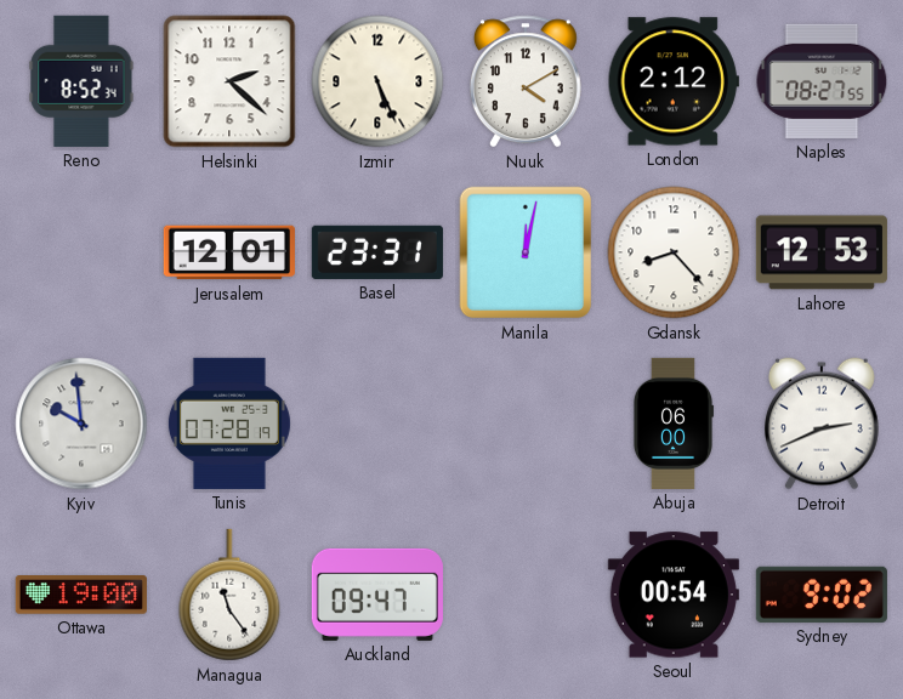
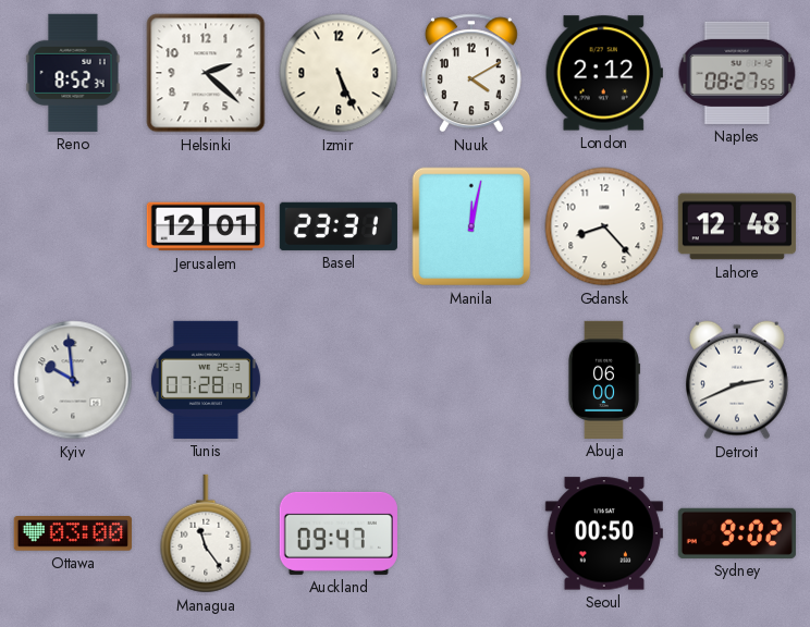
Lahore: 12:53 -> 12:48
Ottawa: 19:00 -> 03:00
Seoul: 00:54 -> 00:50
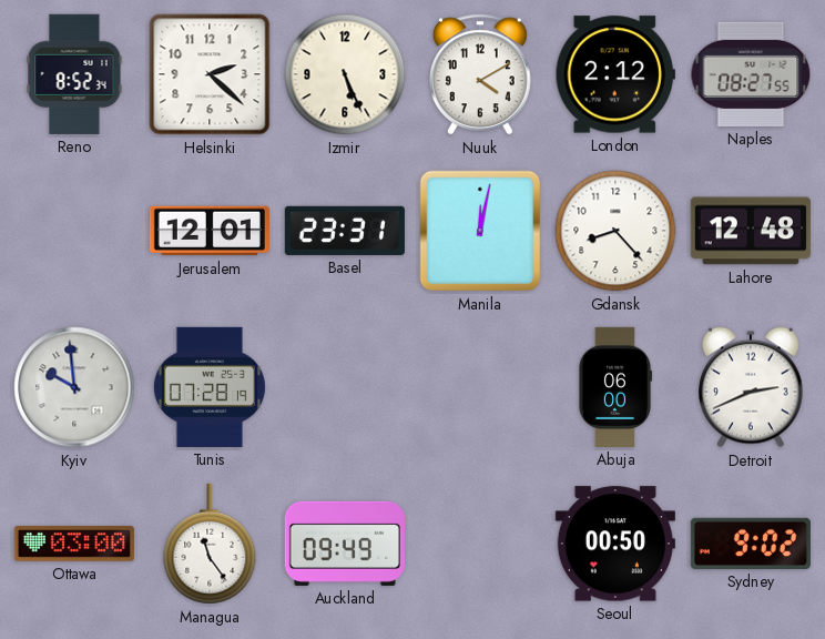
Auckland: 09:47 -> 09:49
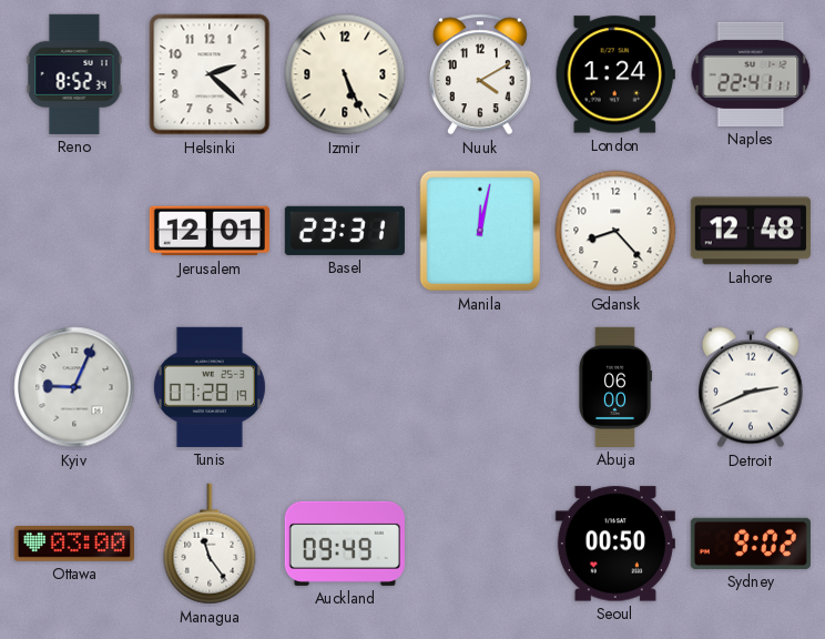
London: 2:12 -> 1:24
Naples: 08:27 -> 22:41
Kyiv: 9:59 -> 9:04
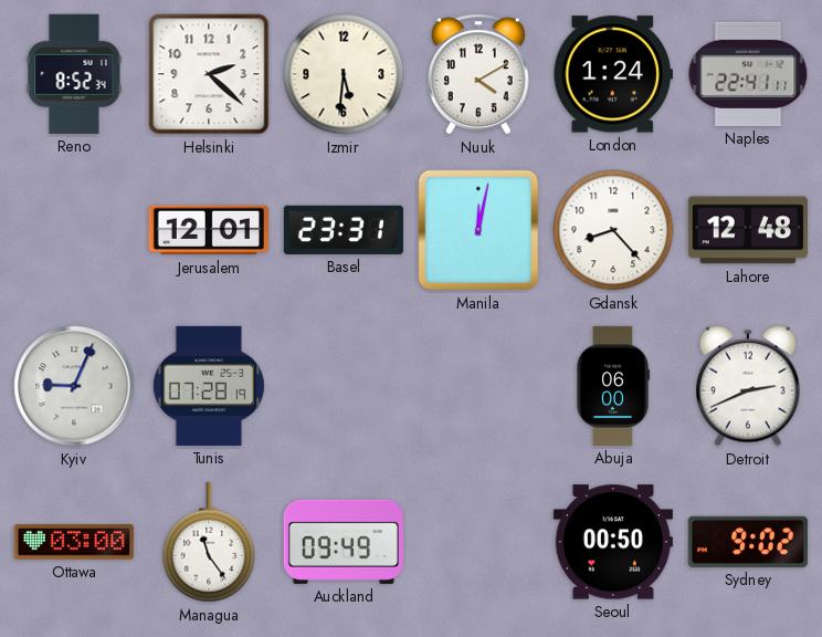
Izmir: 5:26 -> 5:31
